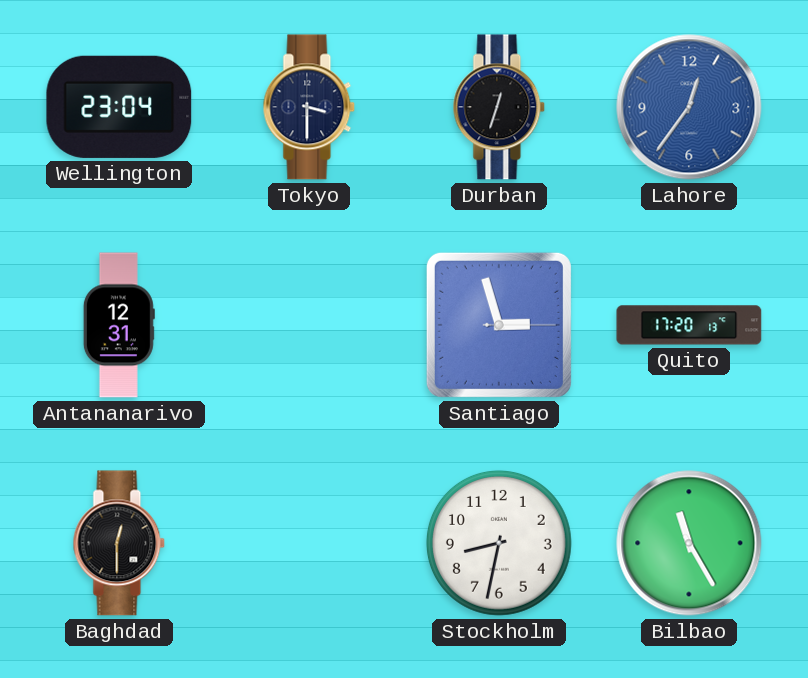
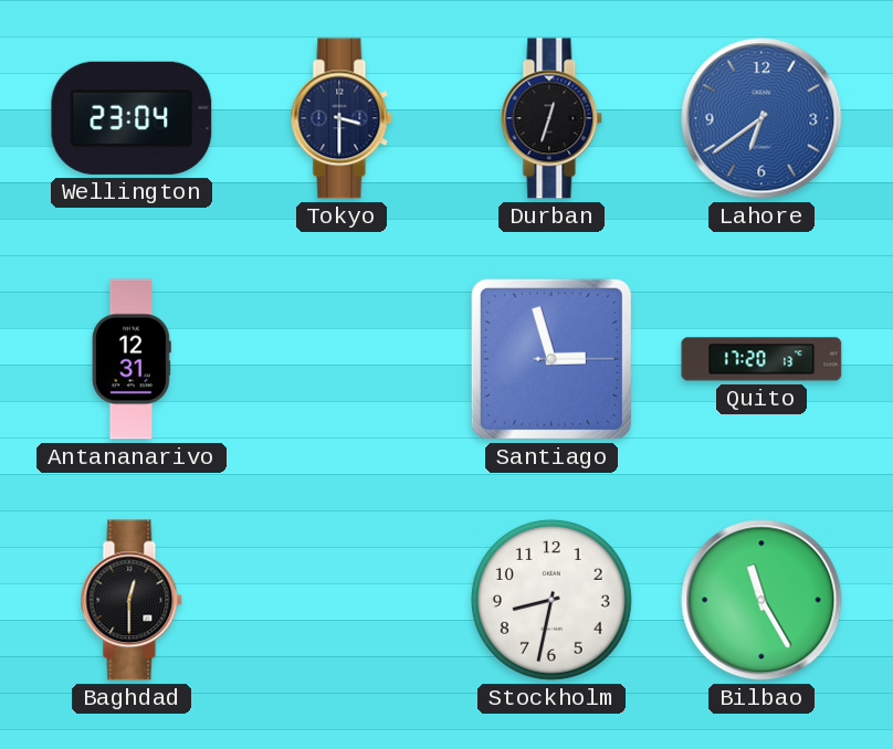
Lahore: 12:36 -> 6:39
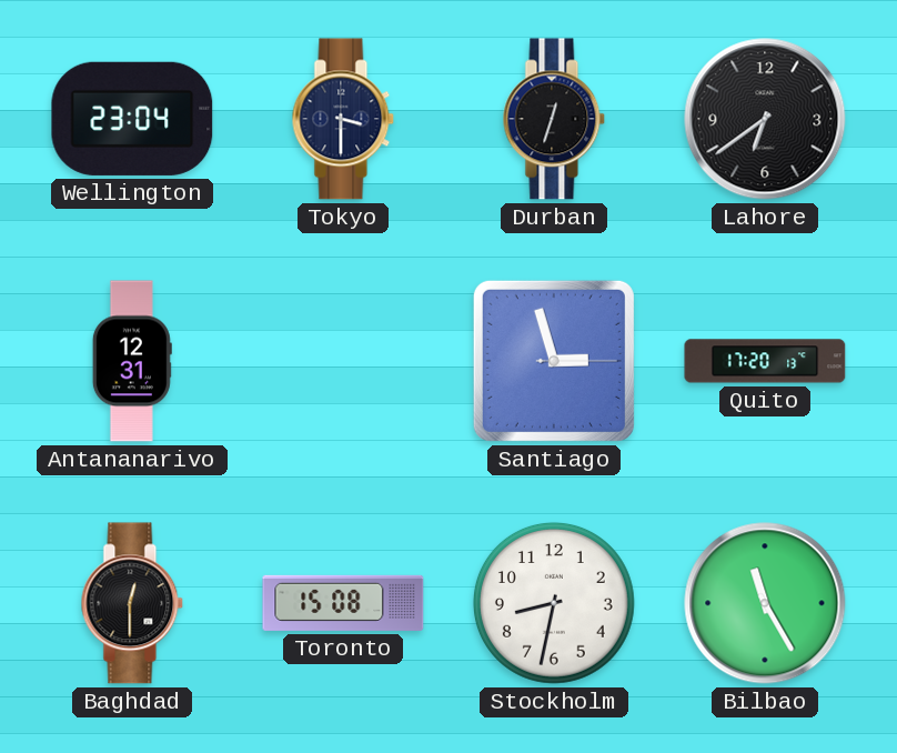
Lahore dial: blue -> black
Toronto: none -> 15:08
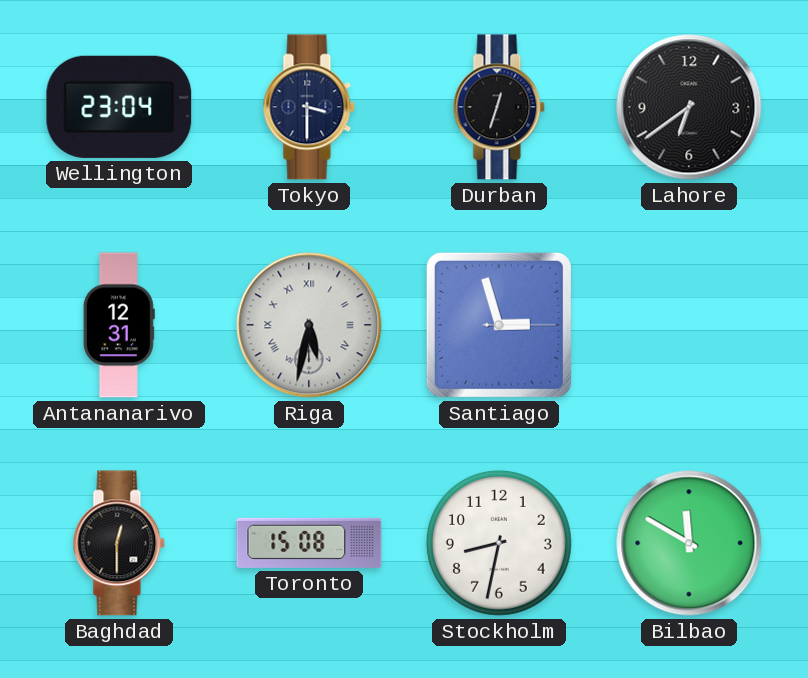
Riga: none -> 5:32
Quito: 17:20 -> none
Bilbao: 11:25 -> 11:50
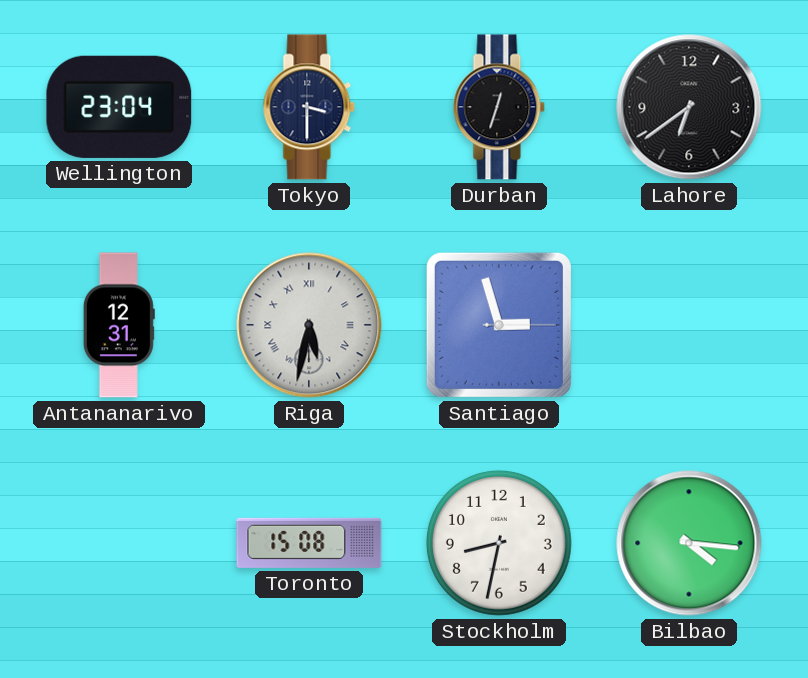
Baghdad: 12:30 -> none
Bilbao: 11:50 -> 4:16
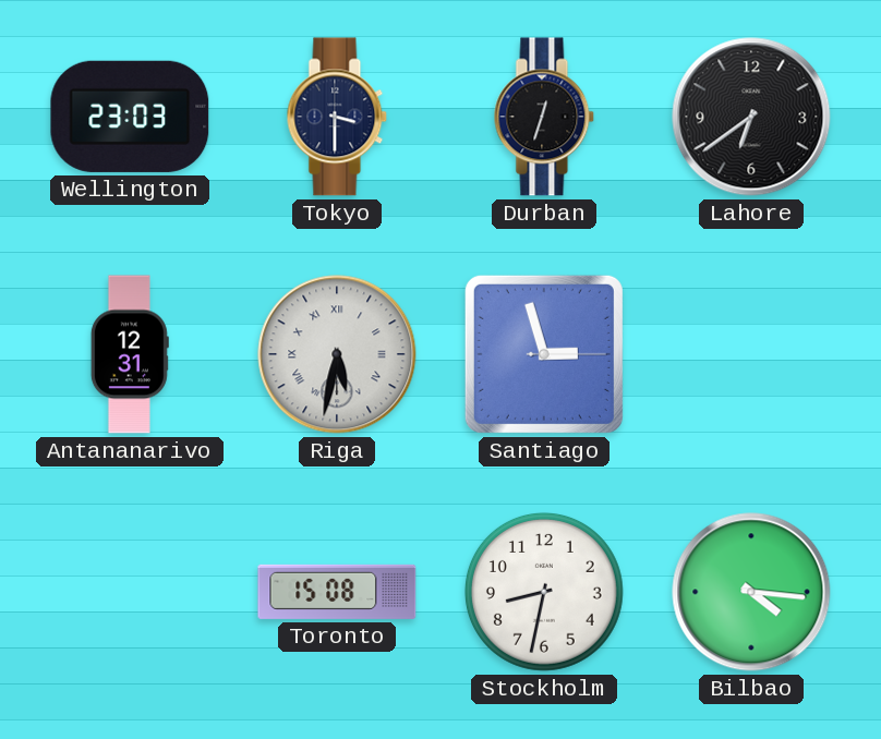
Wellington: 23:04 -> 23:03
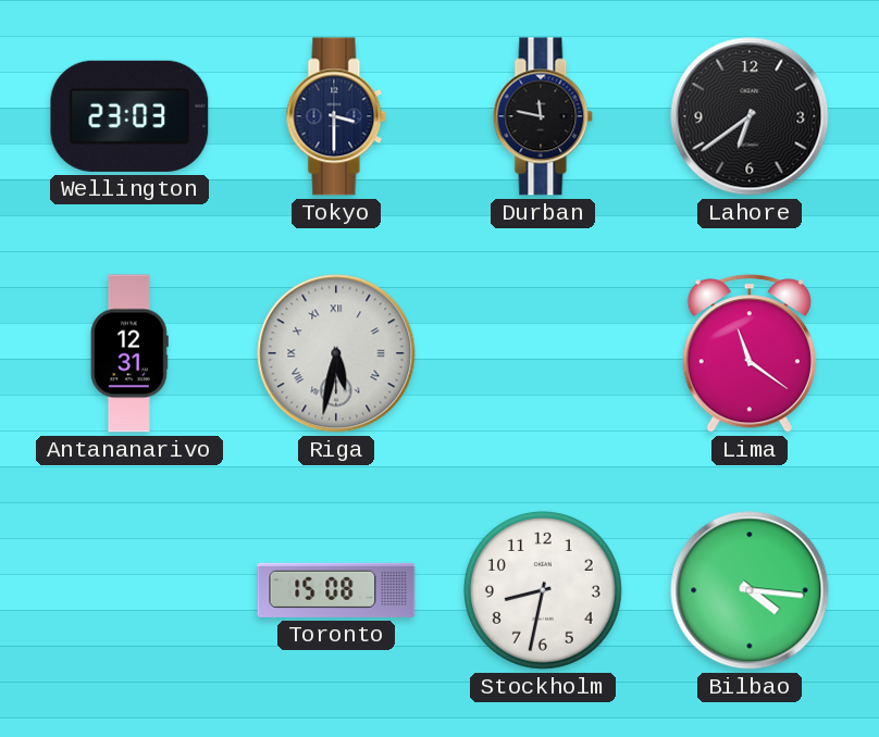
Durban: 12:33 -> 11:47
Santiago: 2:57 -> none
Lima: none -> 11:21
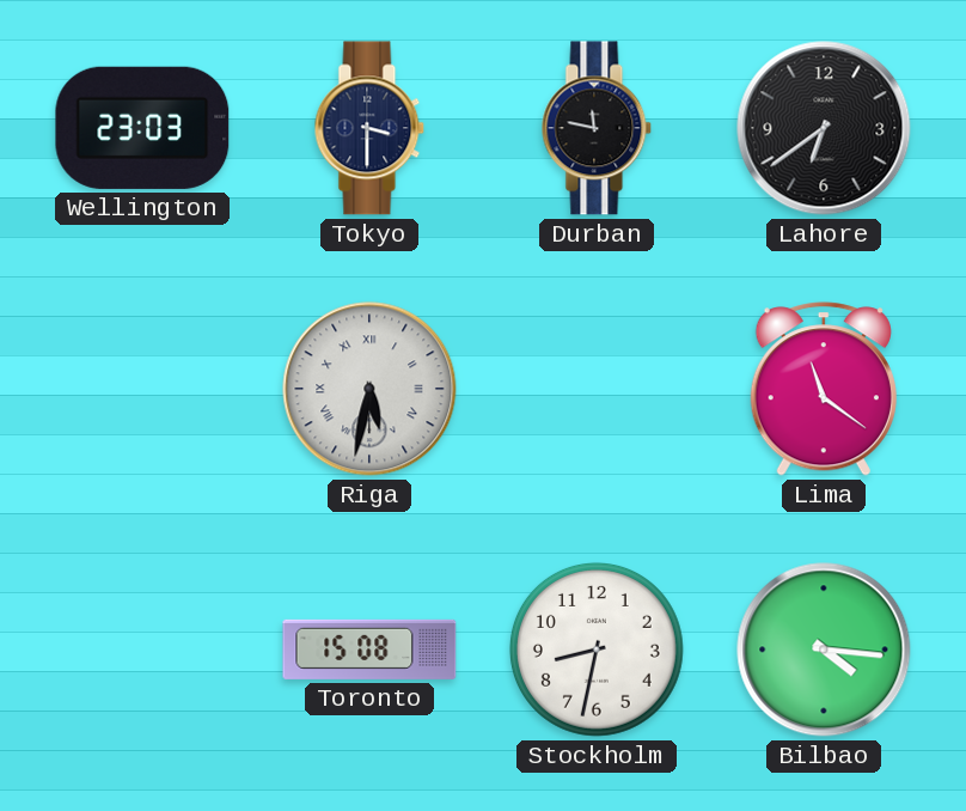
Antananarivo: 12:31 -> none
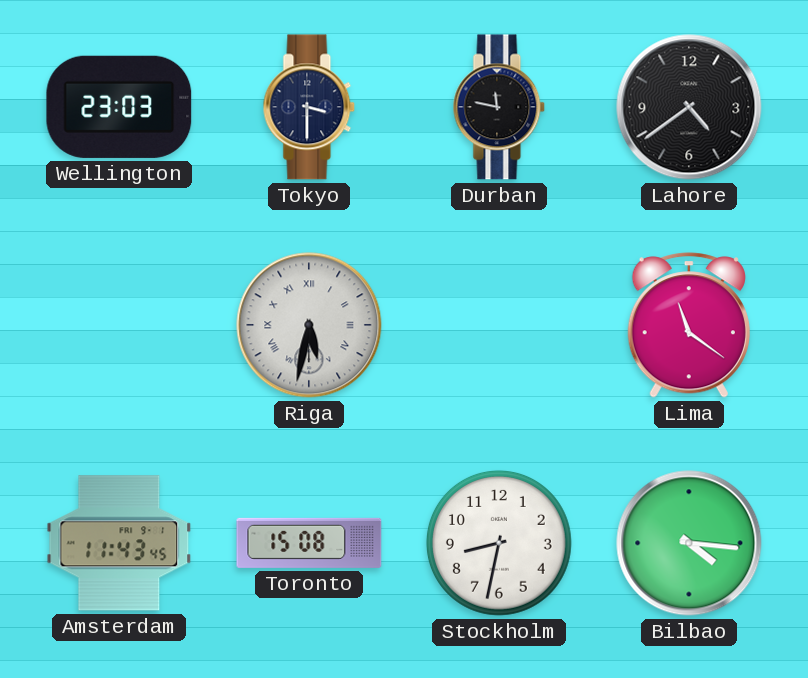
Lahore: 6:39 -> 4:39
Amsterdam: none -> 11:43
